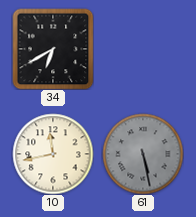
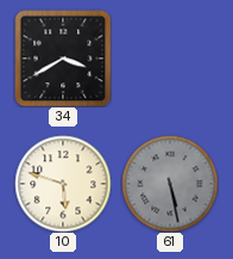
34: 6:40 -> 3:40
10: 11:43 -> 5:48
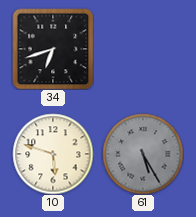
34: 3:40 -> 6:42
61: 5:28 -> 5:25
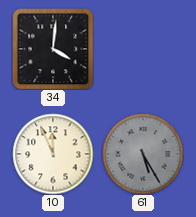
34: 6:42 -> 4:01
10: 5:48 -> 11:56
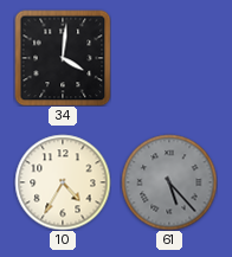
10: 11:56 -> 4:35
61: 5:25 -> 5:23
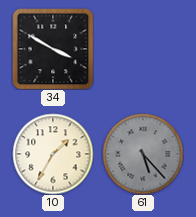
34: 4:01 -> 3:50
10: 4:35 -> 1:35
